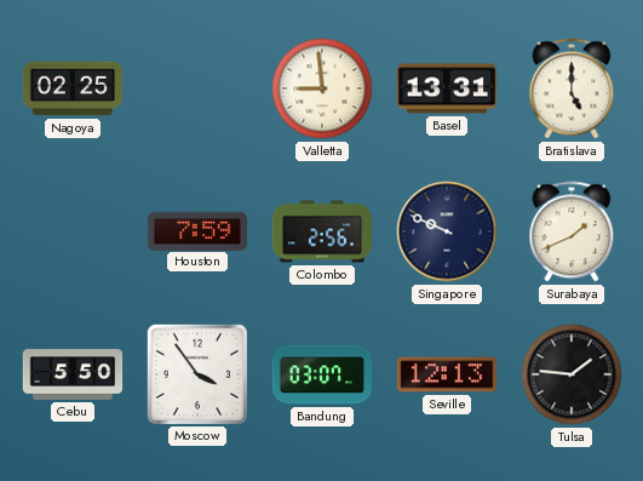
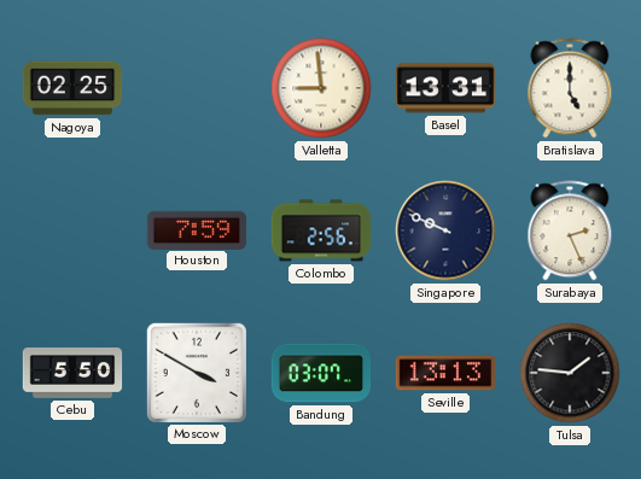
Surabaya: 1:41 -> 2:26
Moscow: 3:54 -> 3:50
Seville: 12:13 -> 13:13
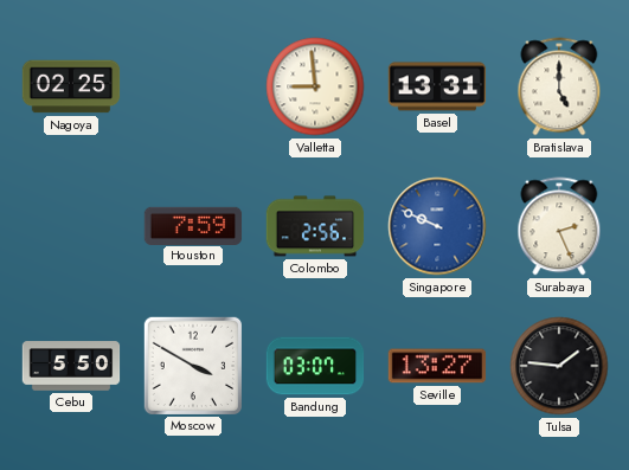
Singapore dial: navy -> blue
Seville: 13:13 -> 13:27
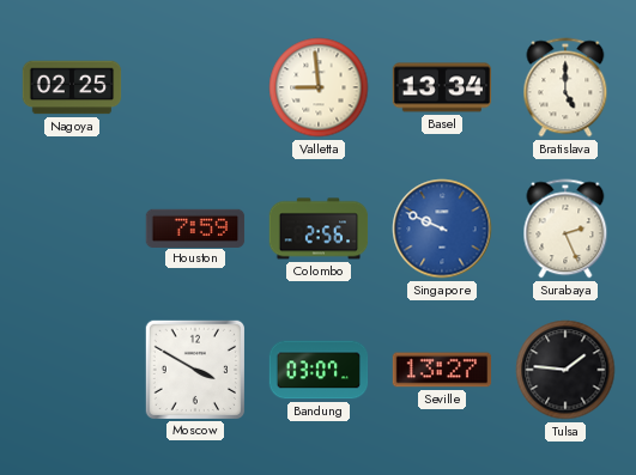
Basel: 13:31 -> 13:34
Cebu: 5:50 -> none
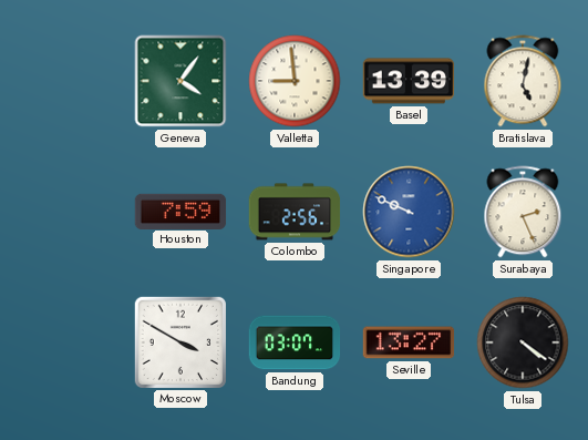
Nagoya: 02:25 -> none
Geneva: none -> 4:06
Basel: 13:34 -> 13:39
Bratislava: 5:00 -> 5:02
Tulsa: 1:46 -> 4:21
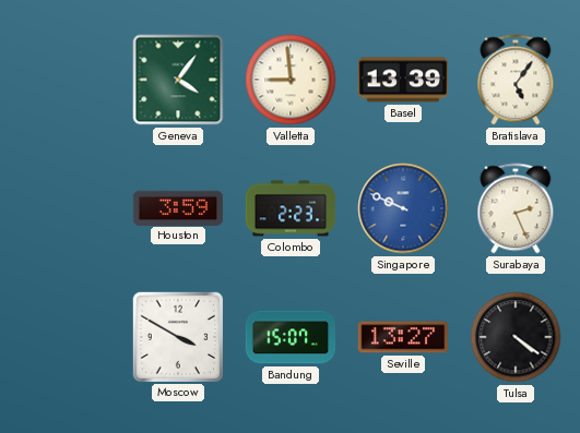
Bratislava: 5:02 -> 5:06
Houston: 7:59 -> 3:59
Colombo: 2:56 -> 2:23
Bandung: 03:07 -> 15:07
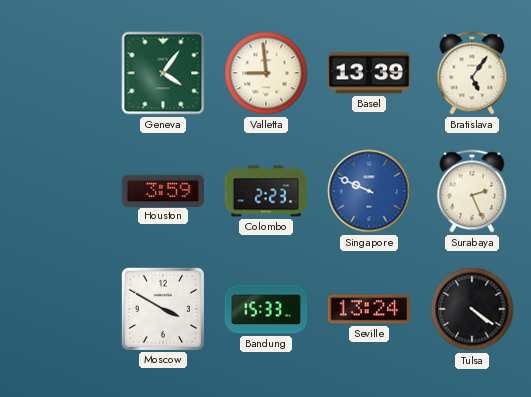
Bandung: 15:07 -> 15:33
Seville: 13:27 -> 13:24
